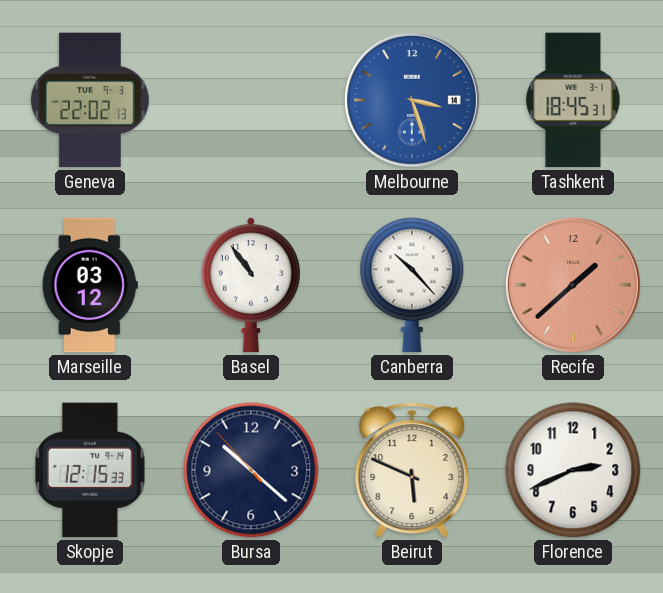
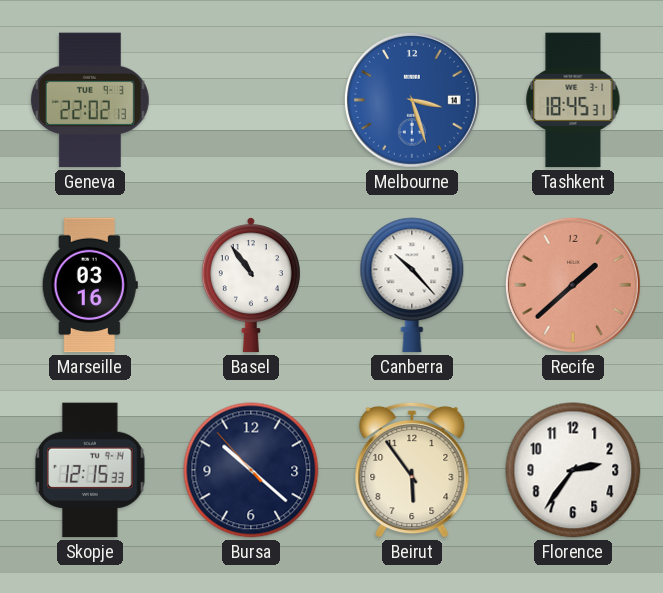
Marseille: 03:12 -> 03:16
Beirut: 5:49 -> 5:54
Florence: 2:41 -> 2:36
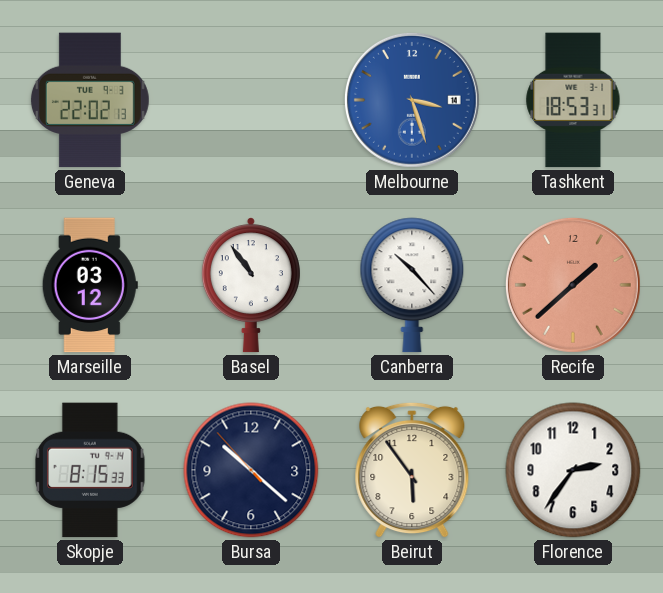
Tashkent: 18:45 -> 18:53
Marseille: 03:16 -> 03:12
Skopje: 12:15 -> 8:15
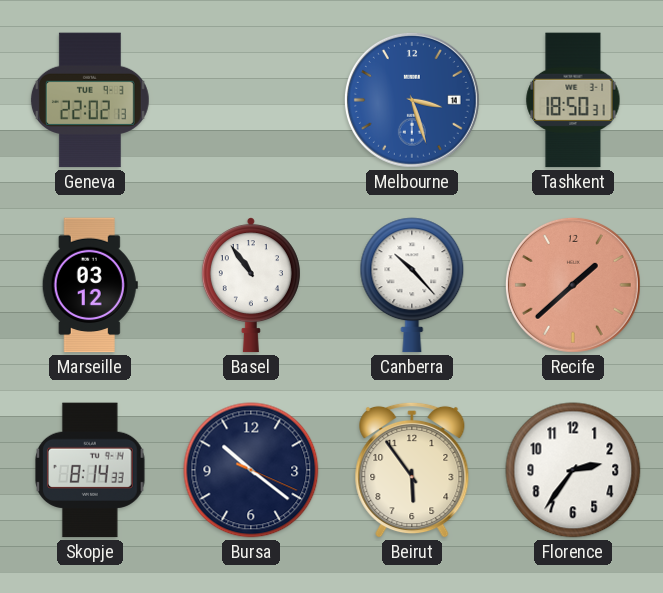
Tashkent: 18:53 -> 18:50
Skopje: 8:15 -> 8:14
Bursa: 10:21:53 -> 10:21:19
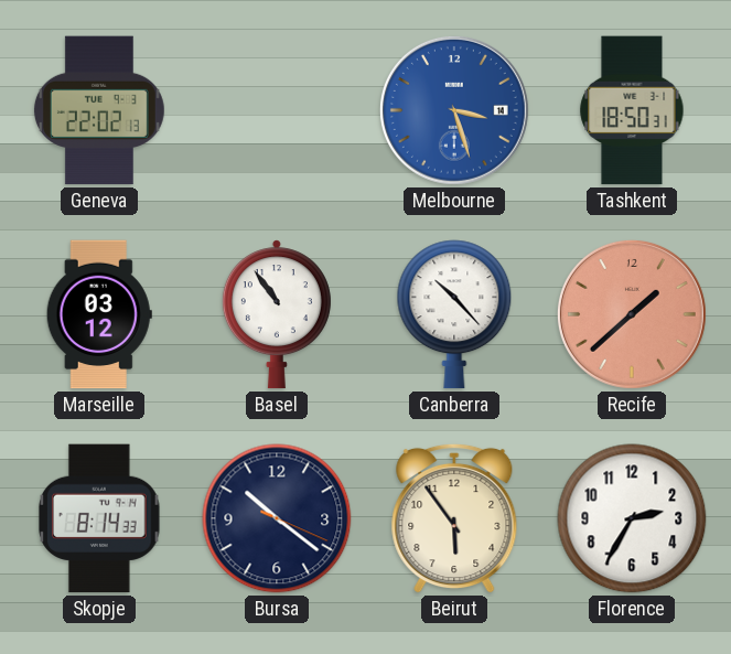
Florence: 2:36 -> 2:35
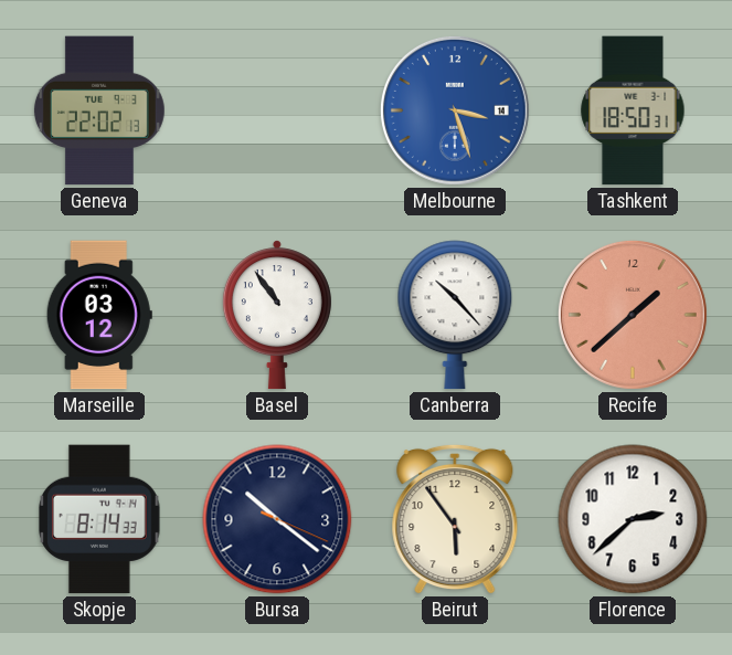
Florence: 2:35 -> 2:38
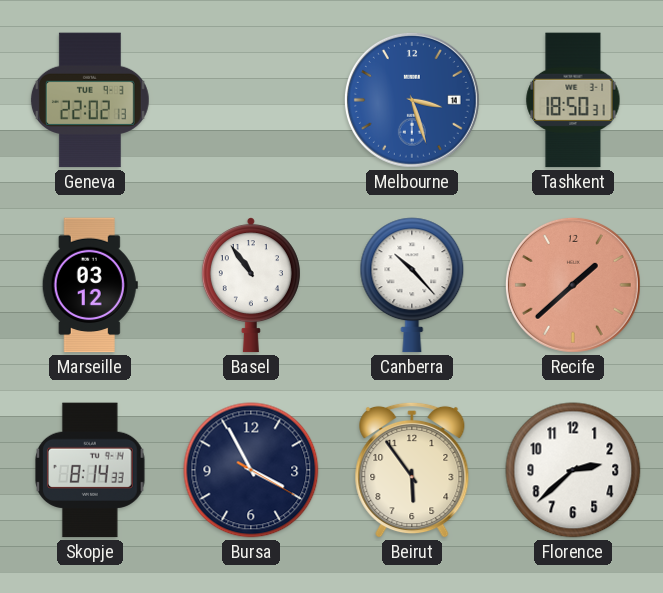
Bursa: 10:21 -> 3:55
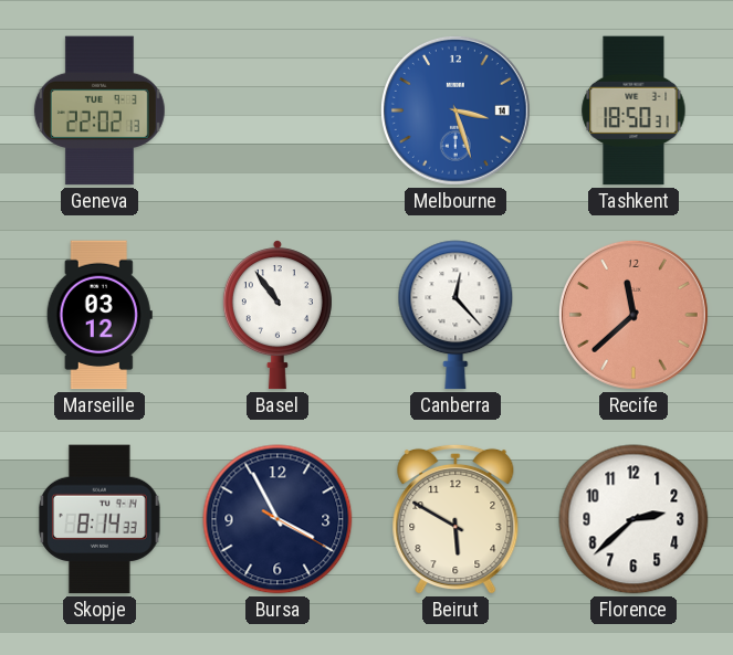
Canberra: 10:23 -> 12:23
Recife: 1:38 -> 11:38
Beirut: 5:54 -> 5:50
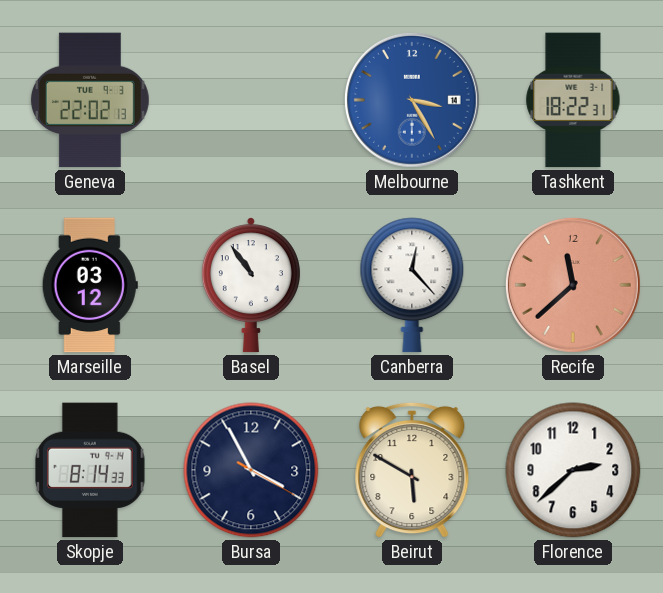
Melbourne: 3:27 -> 3:25
Tashkent: 18:50 -> 18:22
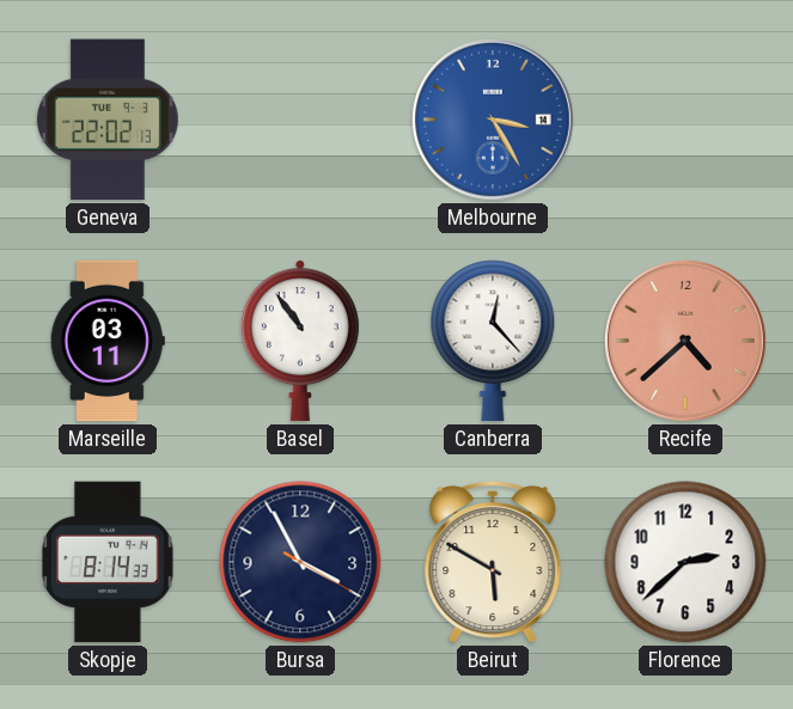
Tashkent: 18:22 -> none
Marseille: 03:12 -> 03:11
Recife: 11:38 -> 4:38
